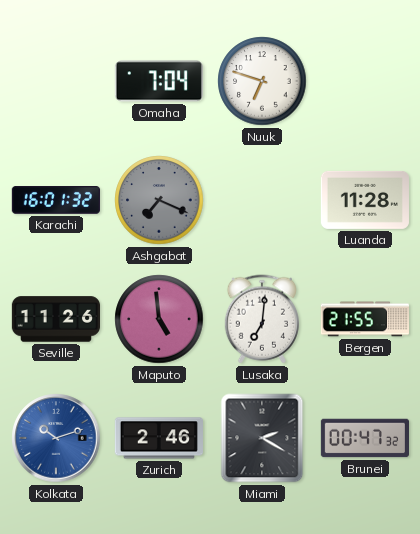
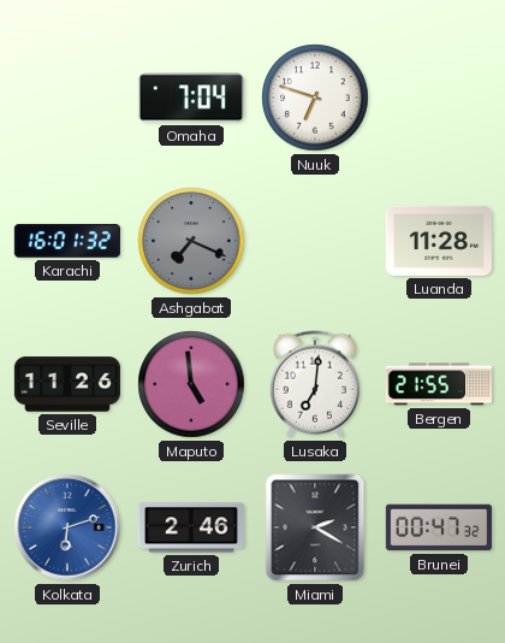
Kolkata: 10:12 -> 6:12
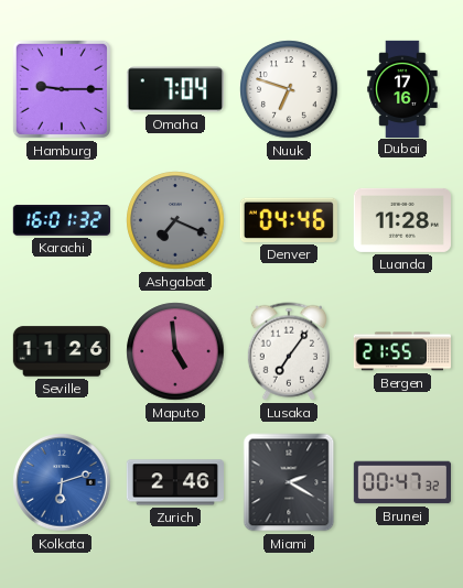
Hamburg: none -> 9:15
Dubai: none -> 17:16
Denver: none -> 04:46
Lusaka: 7:01 -> 7:06
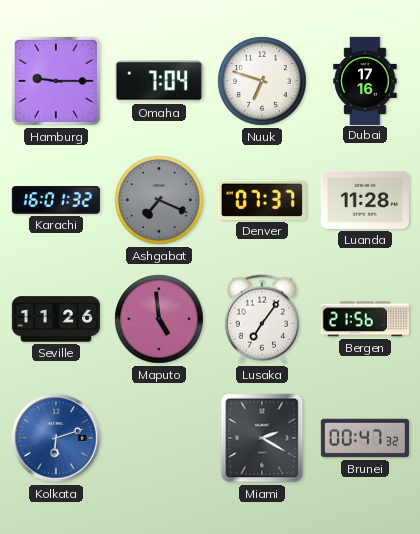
Denver: 04:46 -> 07:37
Bergen: 21:55 -> 21:56
Zurich: 2:46 -> none
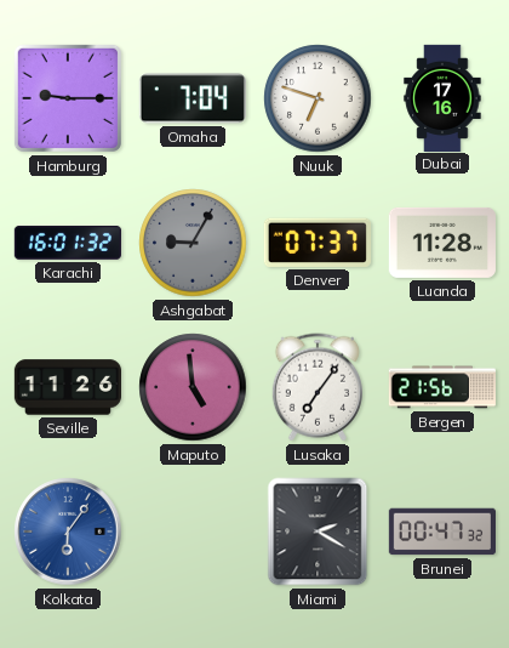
Ashgabat: 7:19 -> 9:05
Kolkata: 6:12 -> 6:06
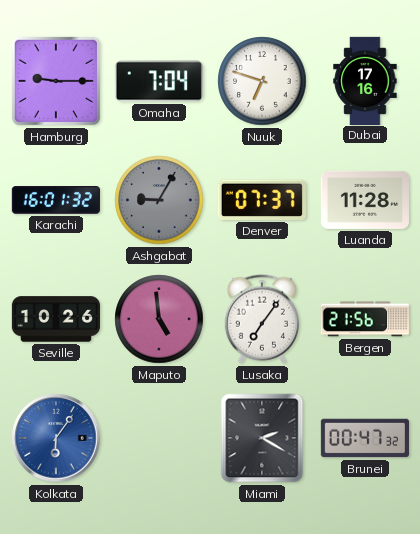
Seville: 11:26 -> 10:26
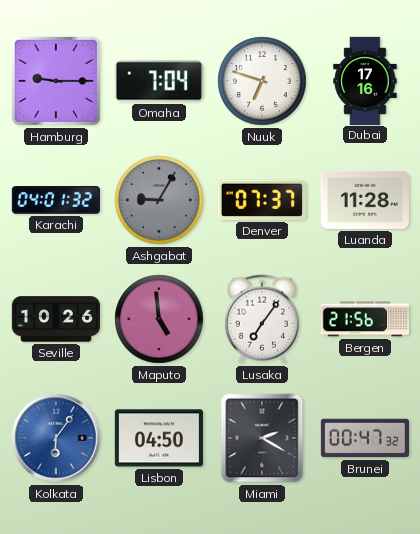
Karachi: 16:01 -> 04:01
Lisbon: none -> 04:50
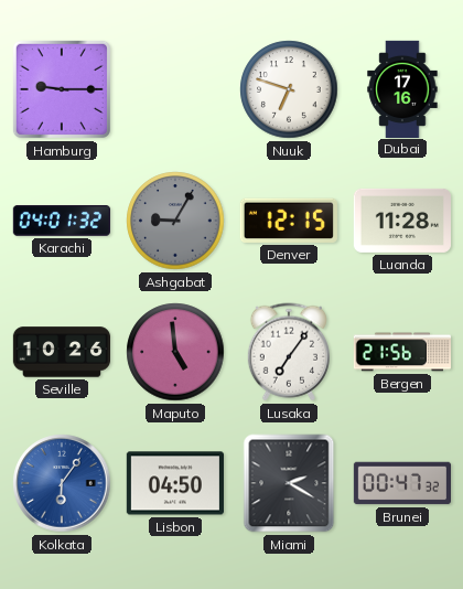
Omaha: 7:04 -> none
Denver: 07:37 -> 12:15
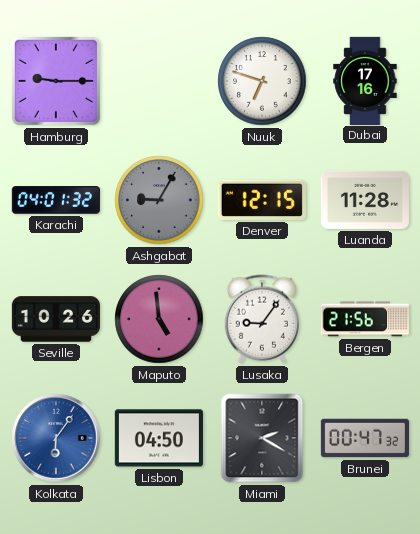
Lusaka: 7:06 -> 9:06
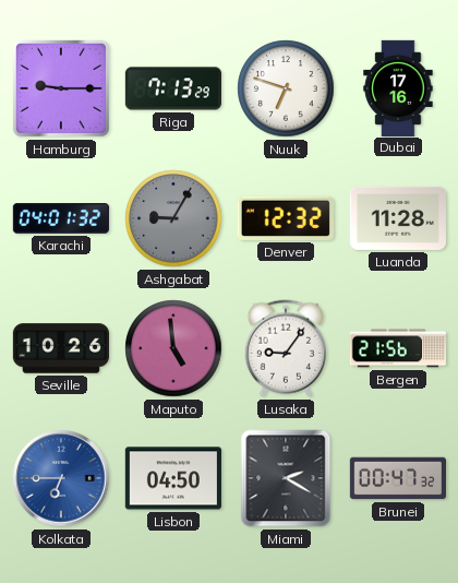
Riga: none -> 7:13
Denver: 12:15 -> 12:32
Kolkata: 6:06 -> 6:45
